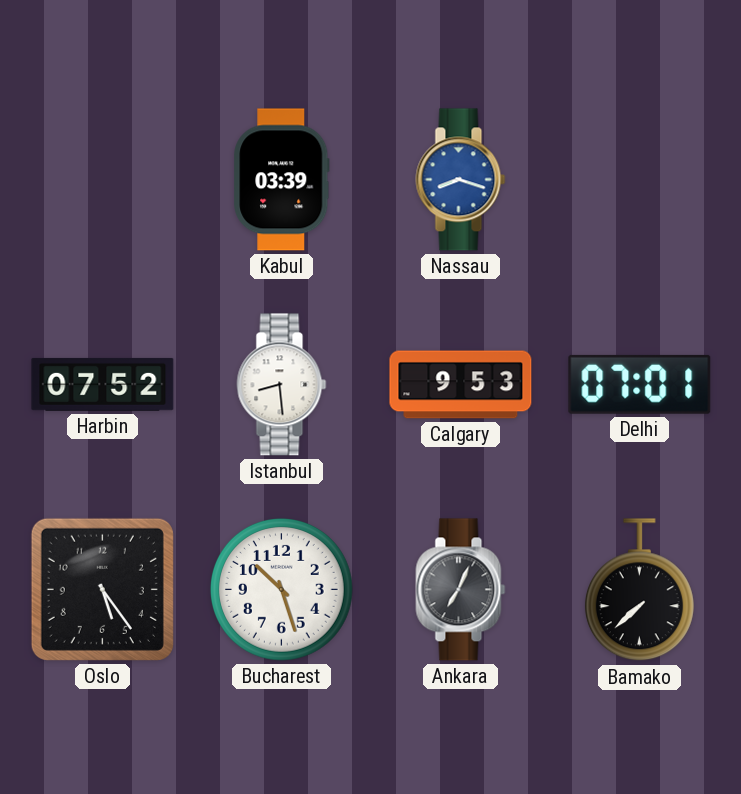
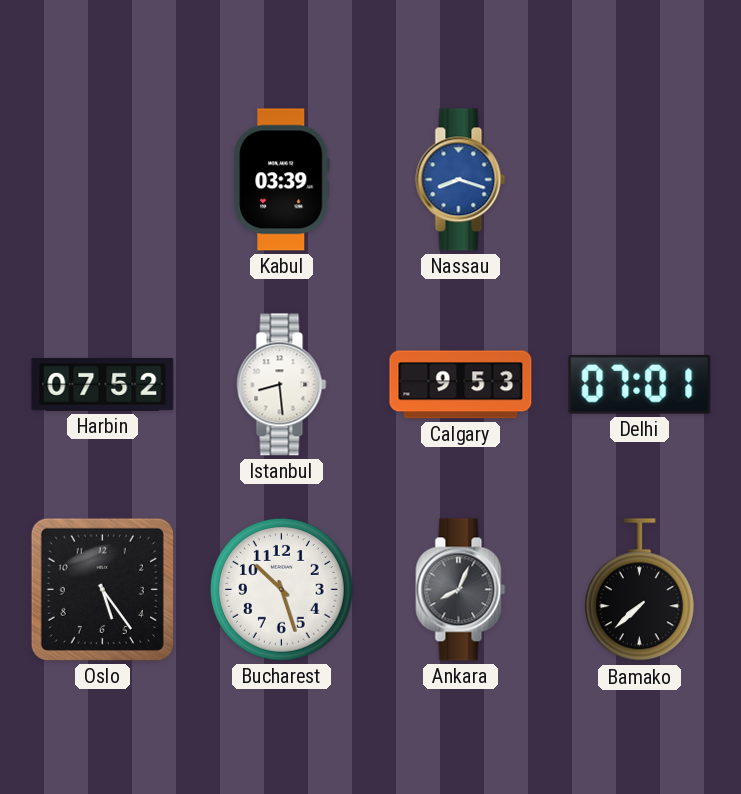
Ankara: 7:04 -> 8:04
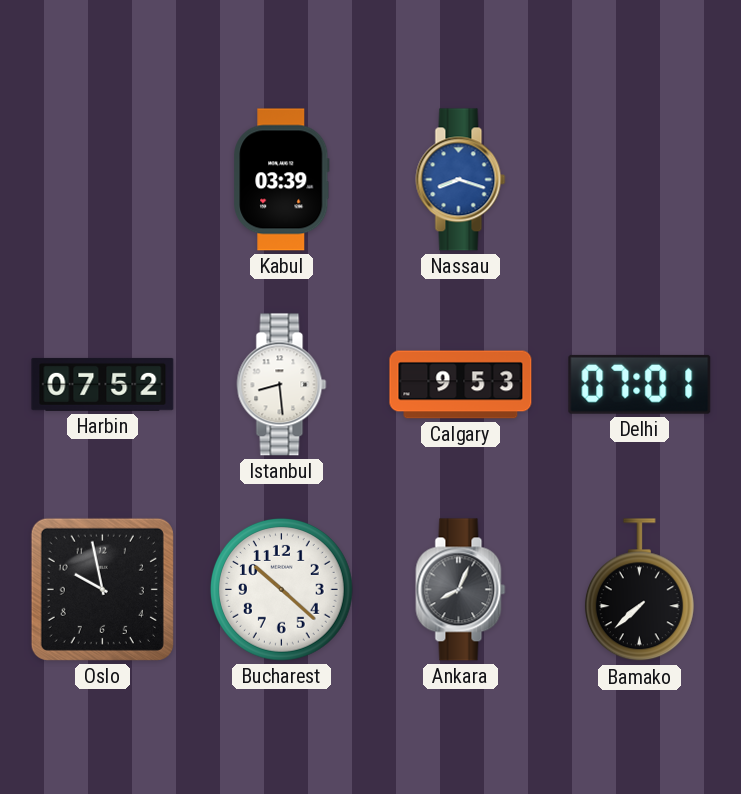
Oslo: 5:24 -> 9:58
Bucharest: 10:27 -> 10:22
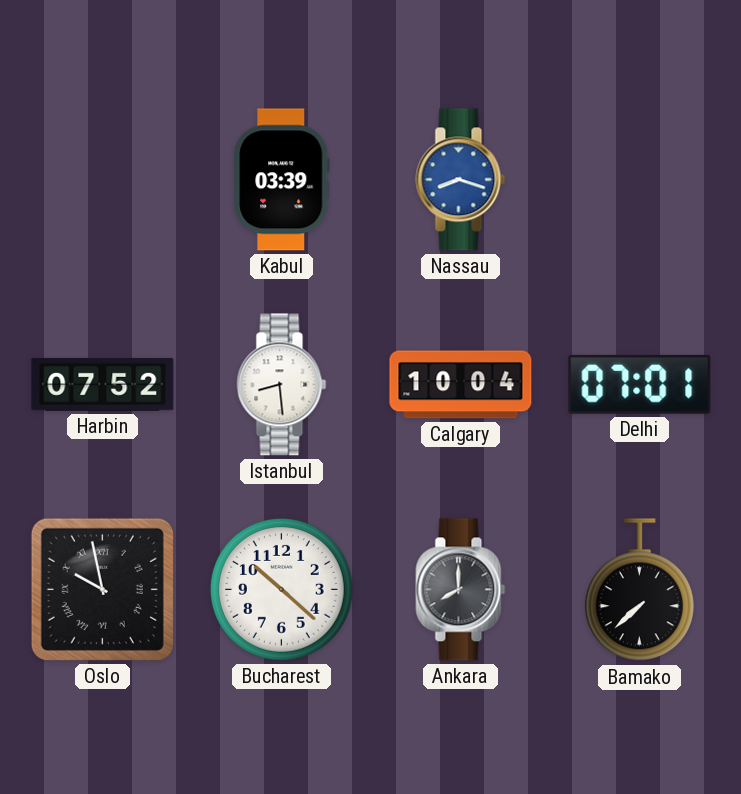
Calgary: 9:53 -> 10:04
Oslo numerals: Arabic -> Roman
Ankara: 8:04 -> 8:00
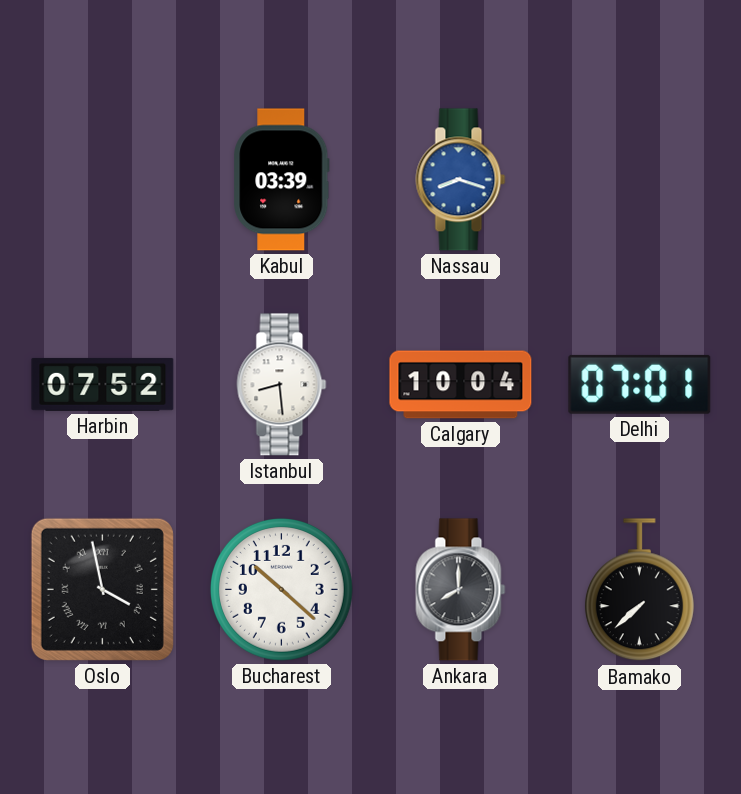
Oslo: 9:58 -> 3:58
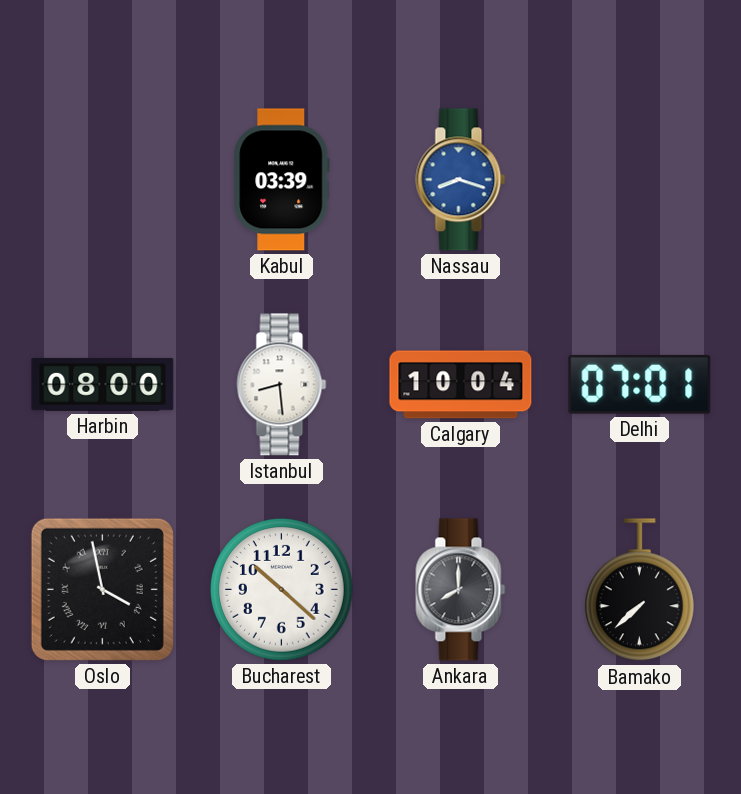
Harbin: 07:52 -> 08:00
